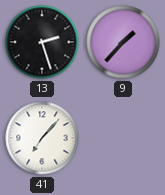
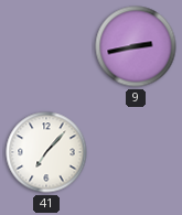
13: 2:27 -> none
9: 1:37 -> 2:43
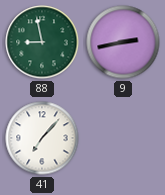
88: none -> 8:58
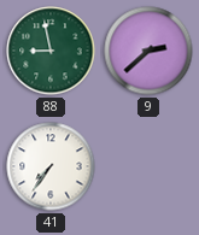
9: 2:43 -> 2:38
41: 7:07 -> 7:36
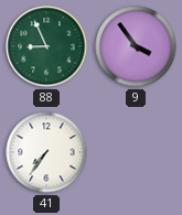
88: 8:58 -> 8:56
9: 2:38 -> 3:54
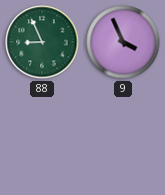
9: 3:54 -> 3:56
41: 7:36 -> none
